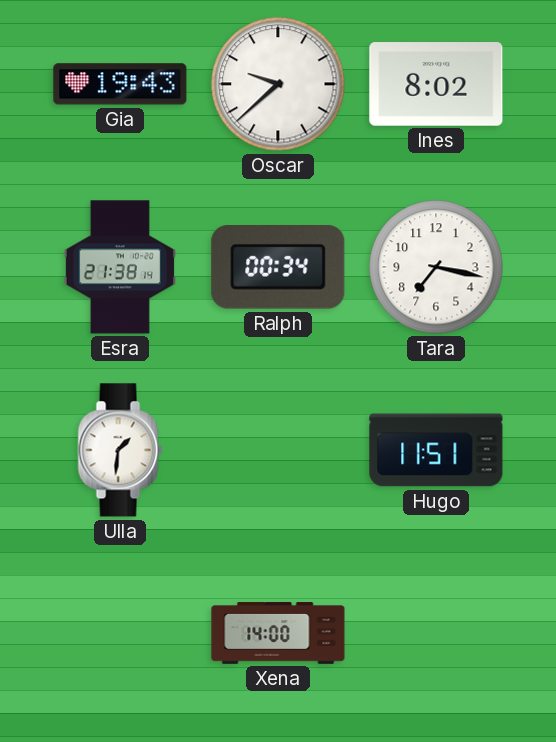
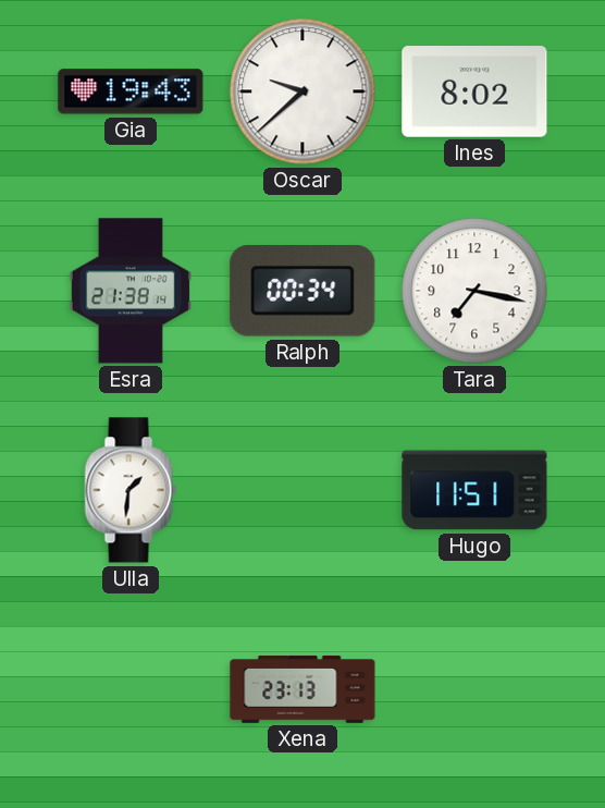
Xena: 14:00 -> 23:13
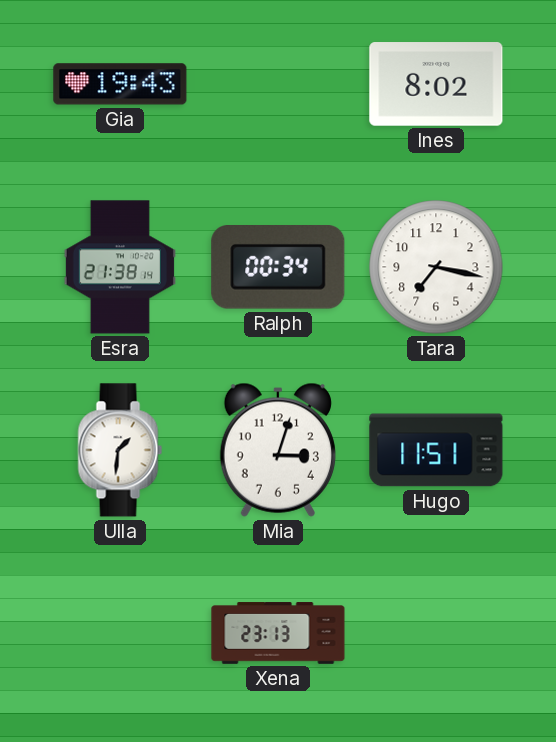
Oscar: 9:38 -> none
Mia: none -> 3:03
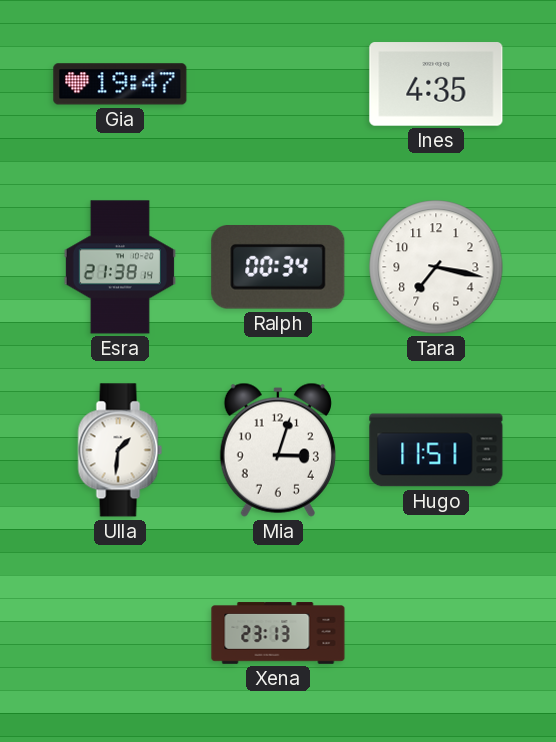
Gia: 19:43 -> 19:47
Ines: 8:02 -> 4:35
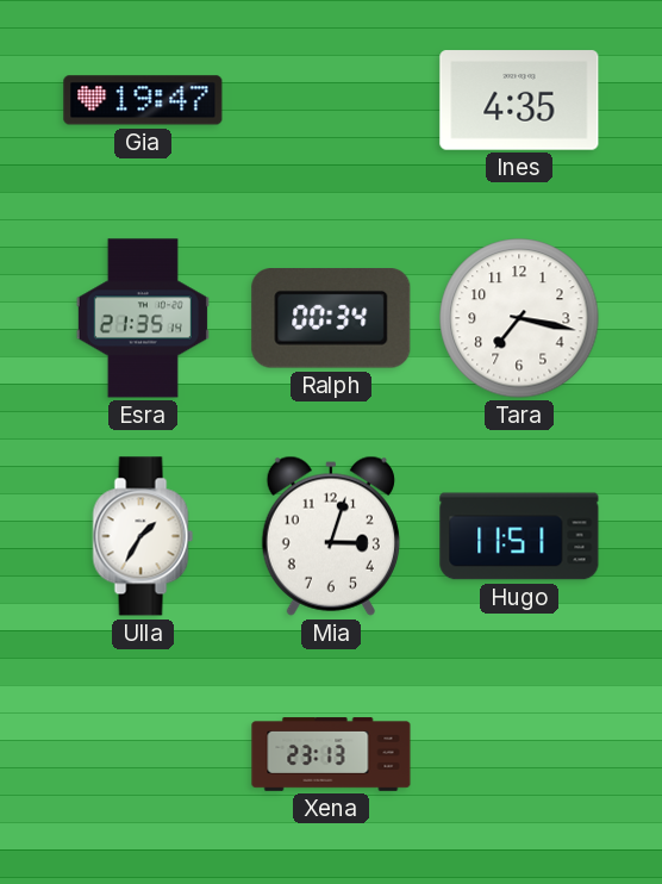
Esra: 21:38 -> 21:35
Ulla: 1:31 -> 1:35
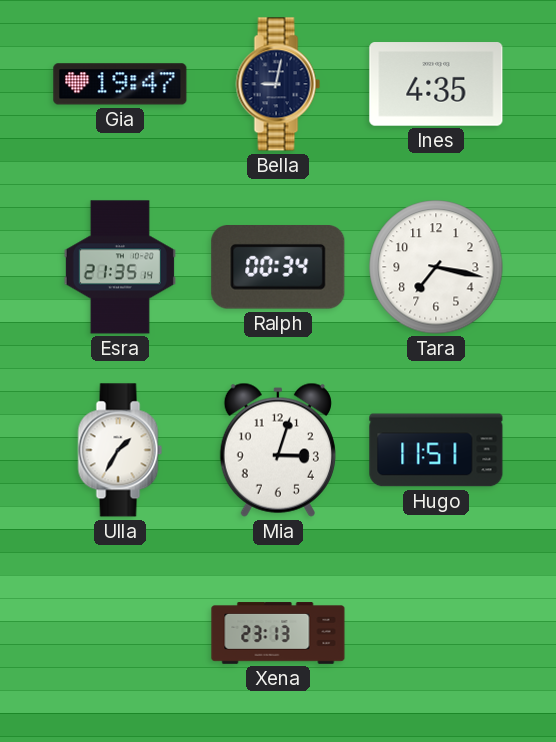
Bella: none -> 9:02
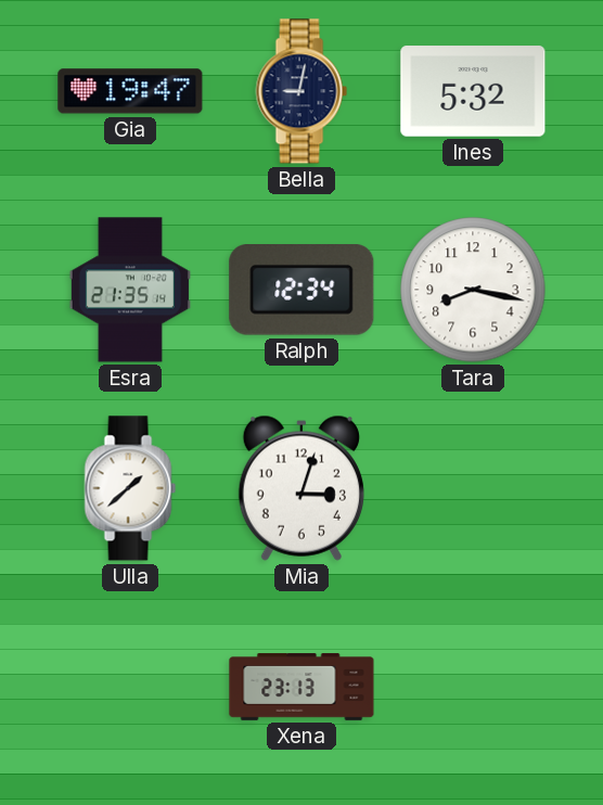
Ines: 4:35 -> 5:32
Ralph: 00:34 -> 12:34
Tara: 7:17 -> 8:17
Ulla: 1:35 -> 1:38
Hugo: 11:51 -> none
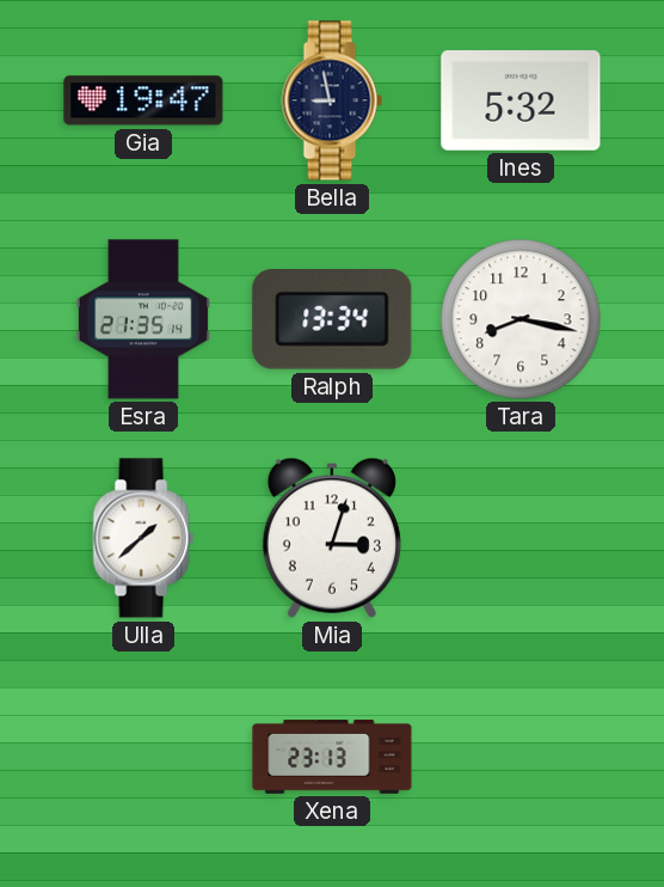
Bella: 9:02 -> 8:58
Ralph: 12:34 -> 13:34
